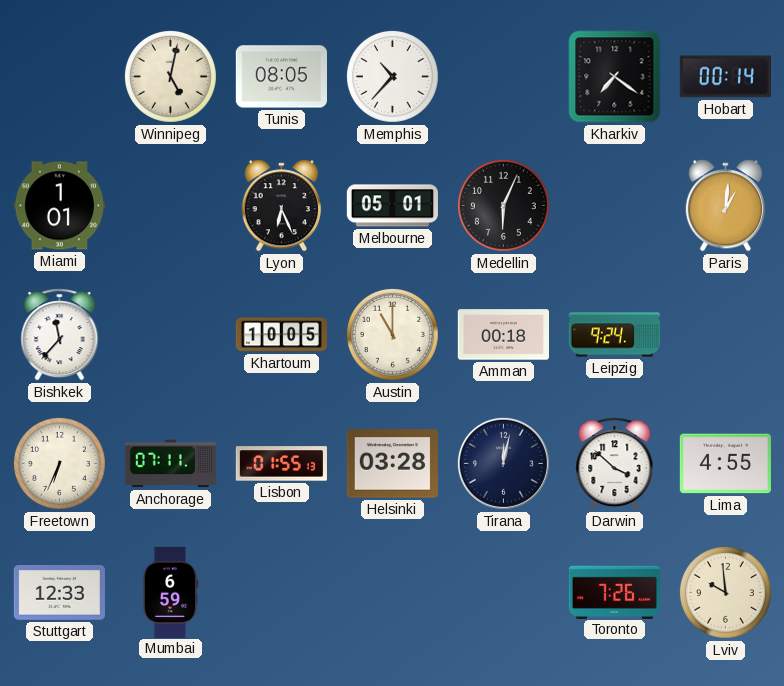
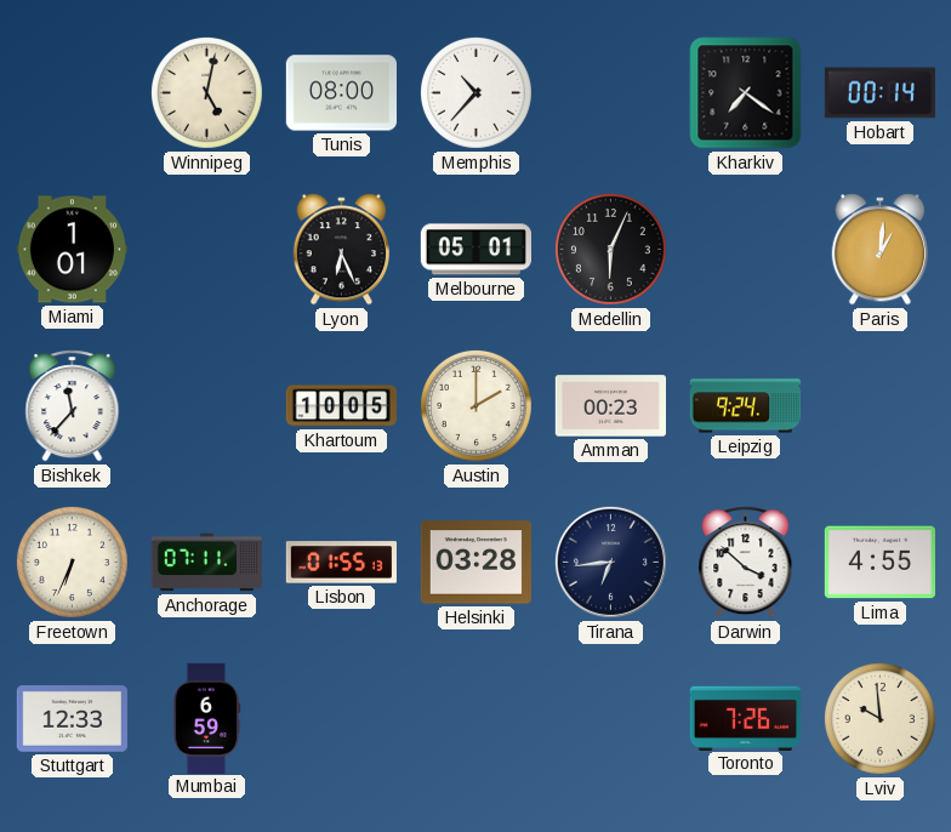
Tunis: 08:05 -> 08:00
Austin: 11:00 -> 2:00
Amman: 00:18 -> 00:23
Tirana: 12:02 -> 6:44
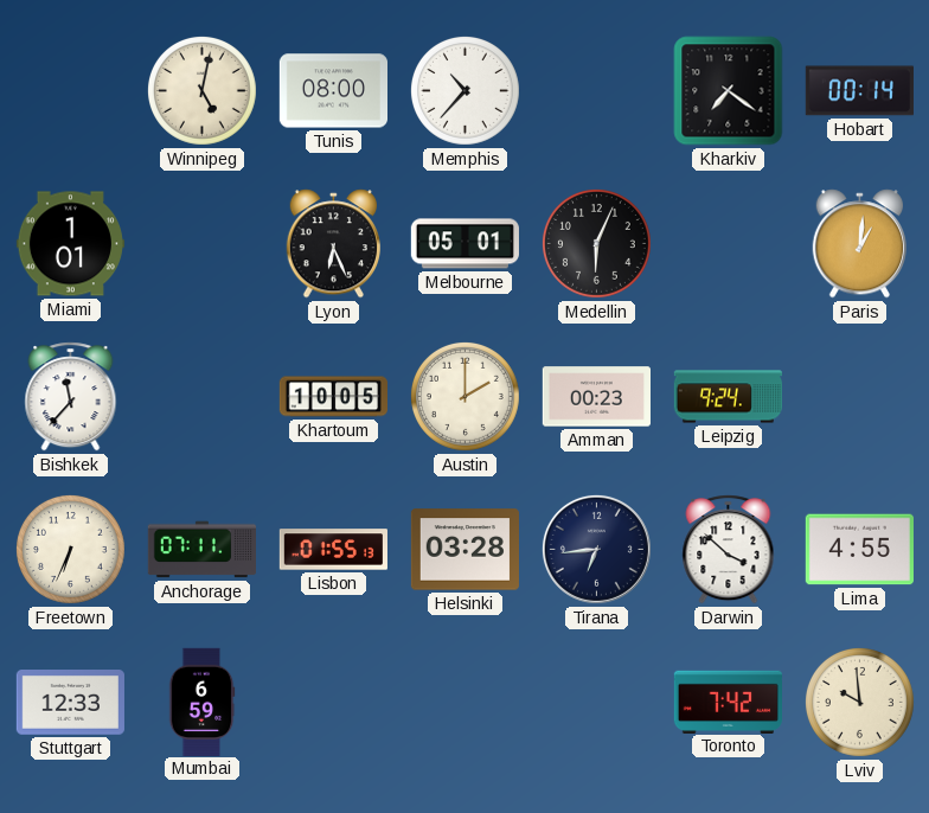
Toronto: 7:26 -> 7:42
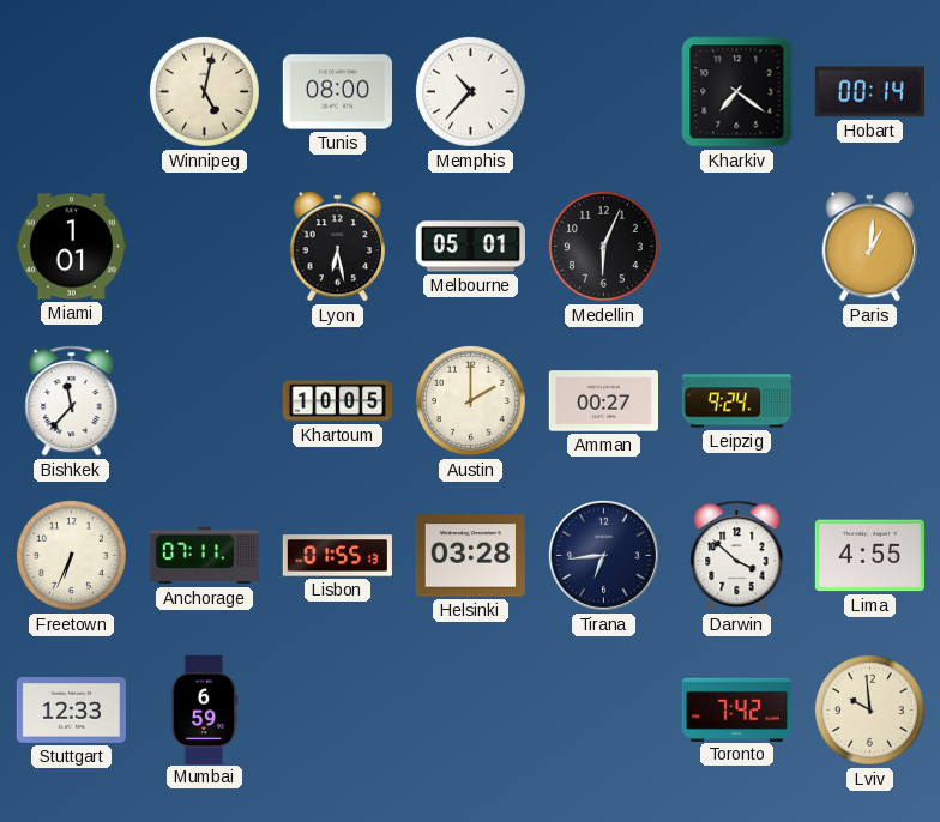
Lyon: 6:26 -> 6:28
Amman: 00:23 -> 00:27
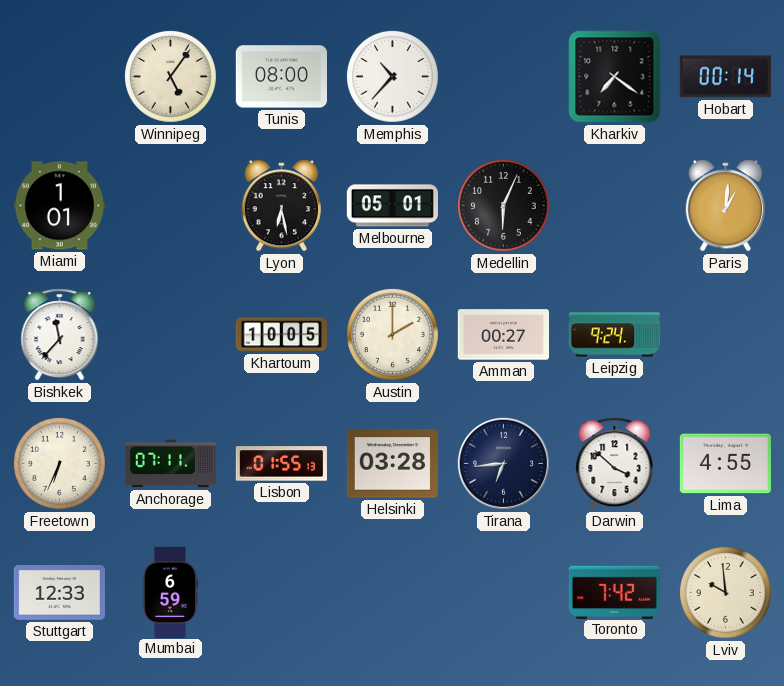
Winnipeg: 5:02 -> 5:06
